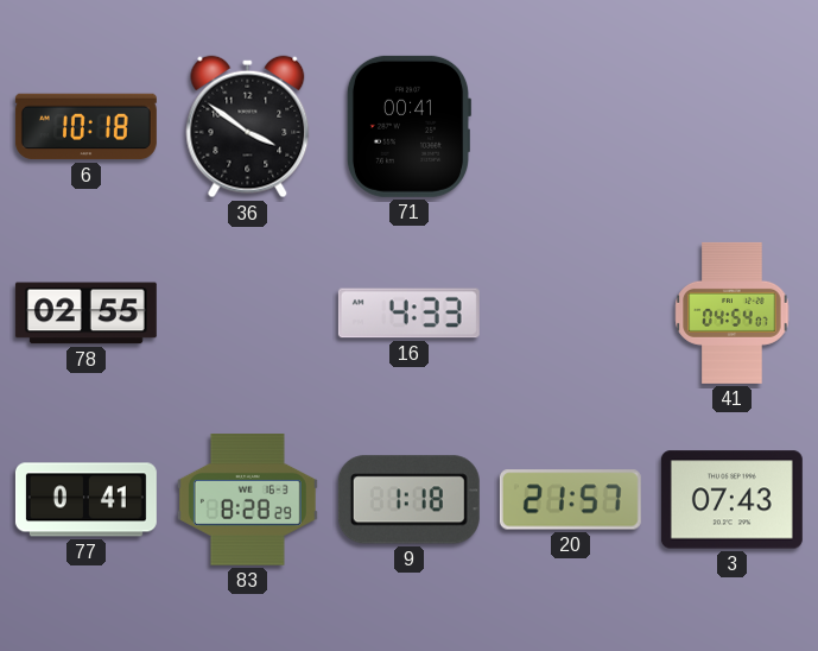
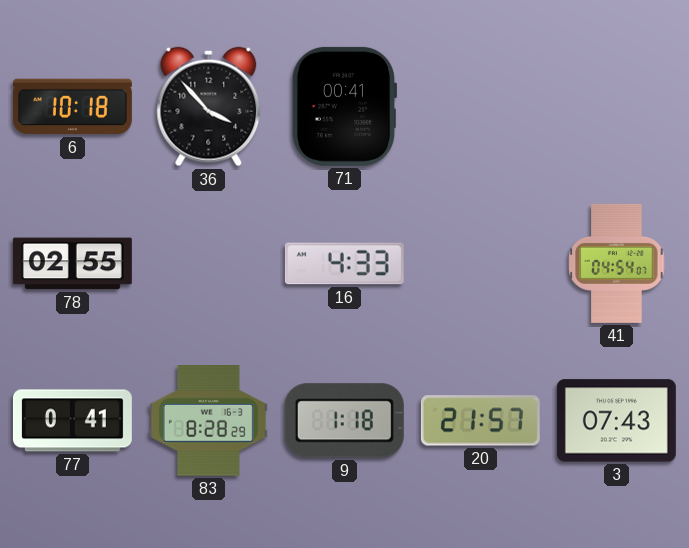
36: 3:51 -> 3:53
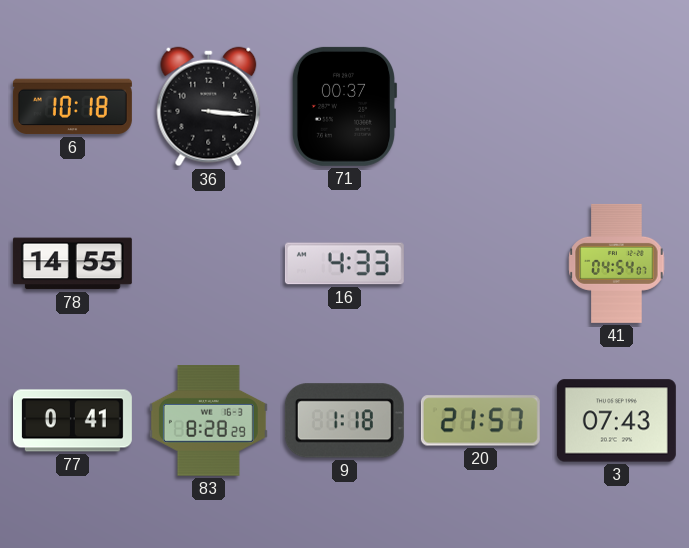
36: 3:53 -> 3:16
71: 00:41 -> 00:37
78: 02:55 -> 14:55
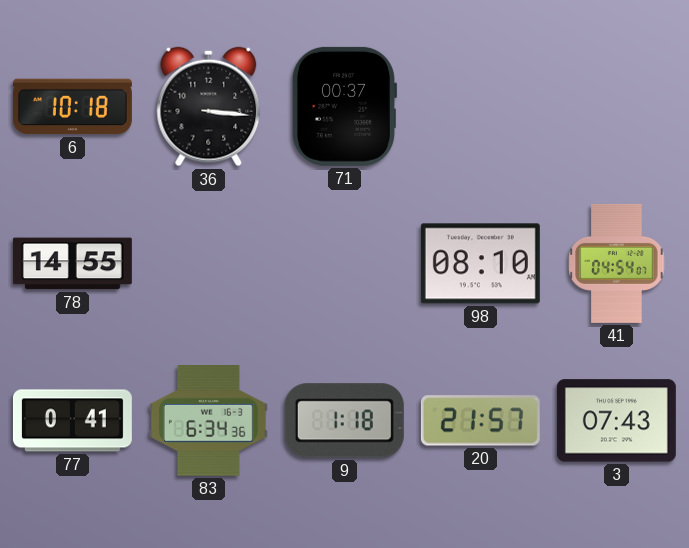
16: 4:33 -> none
98: none -> 08:10
83: 8:28 -> 6:34
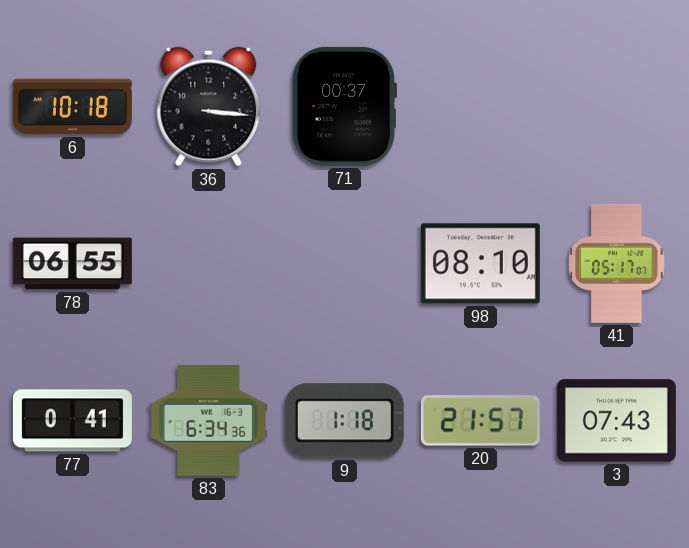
78: 14:55 -> 06:55
41: 04:54 -> 05:17
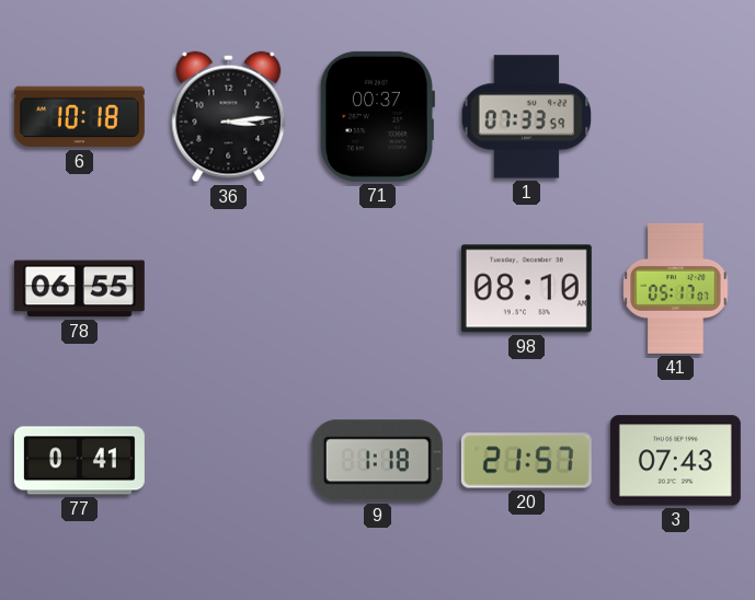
36: 3:16 -> 3:14
1: none -> 07:33
83: 6:34 -> none
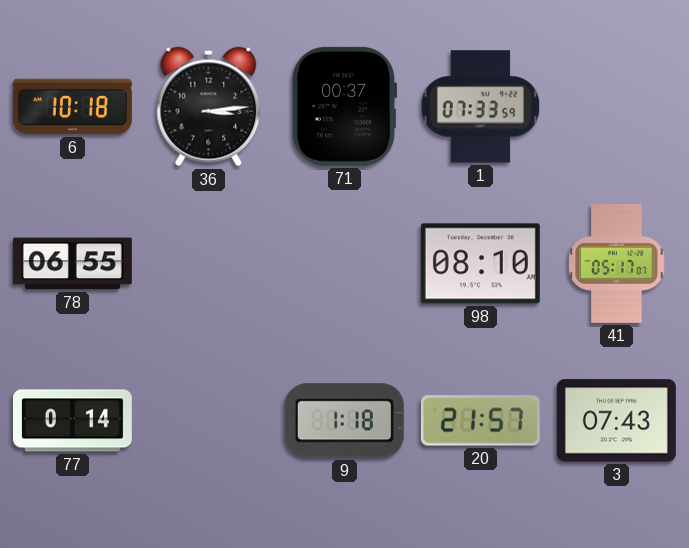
77: 0:41 -> 0:14
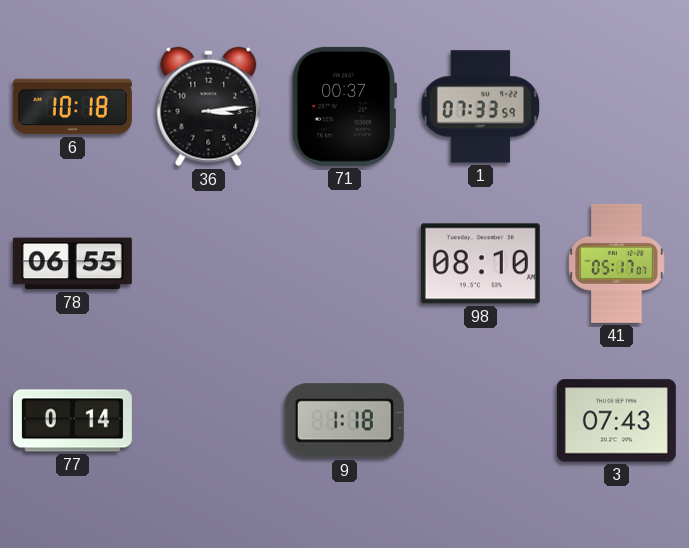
20: 21:57 -> none
